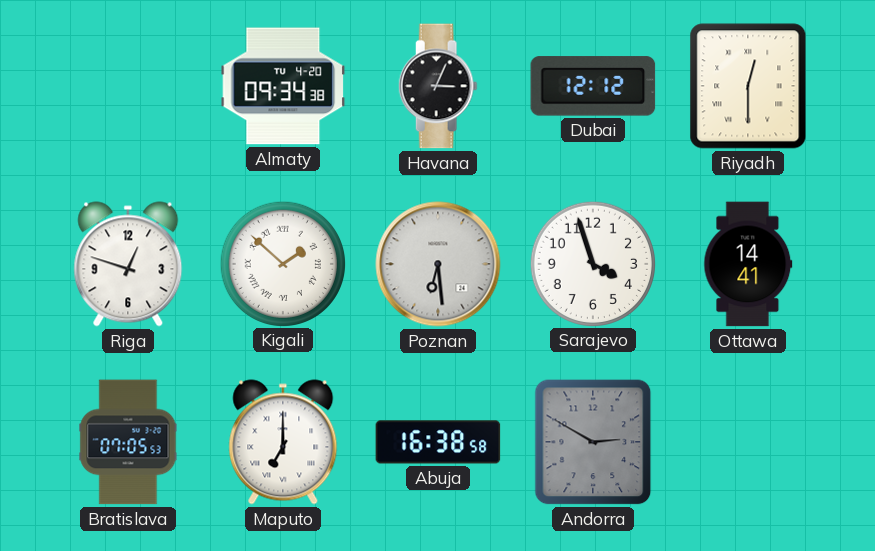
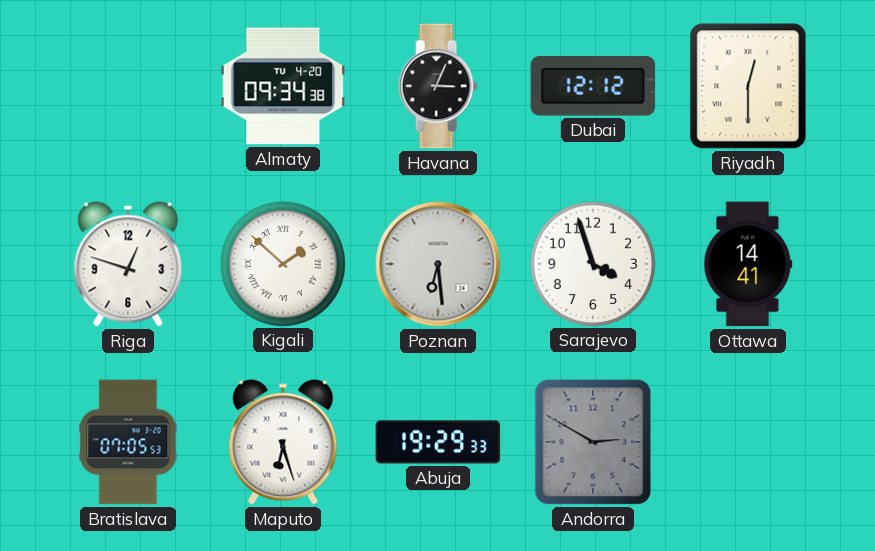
Maputo: 7:00 -> 6:27
Abuja: 16:38 -> 19:29
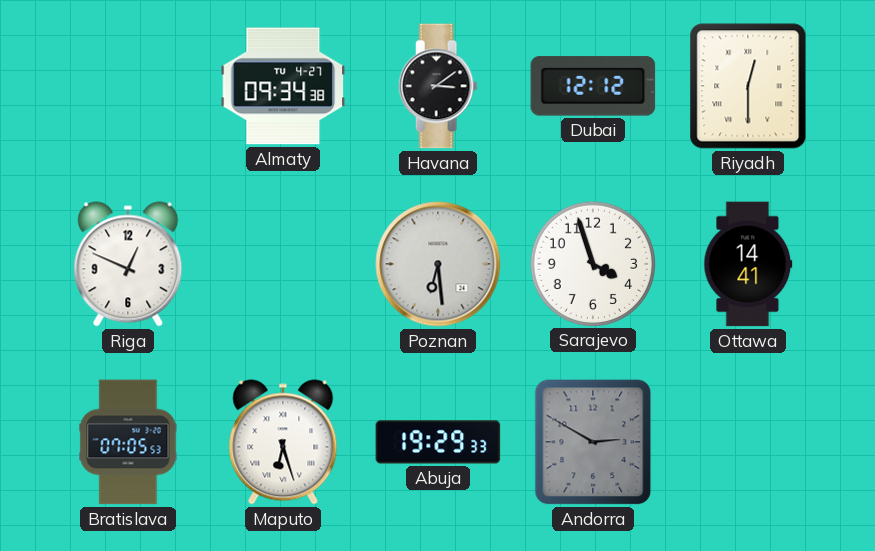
Almaty date: TU 4-20 -> TU 4-27
Havana: 3:04 -> 3:09
Riga: 12:48 -> 12:49
Kigali: 1:52 -> none
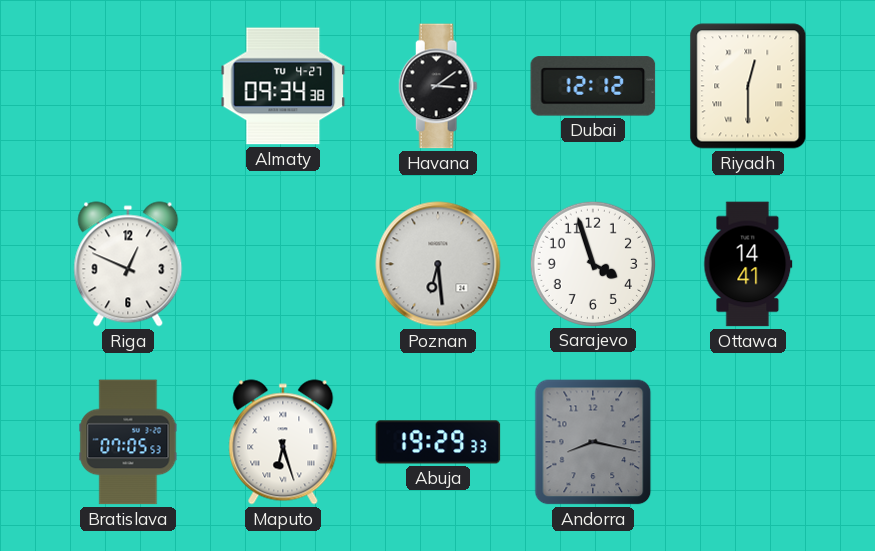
Andorra: 2:50 -> 8:17
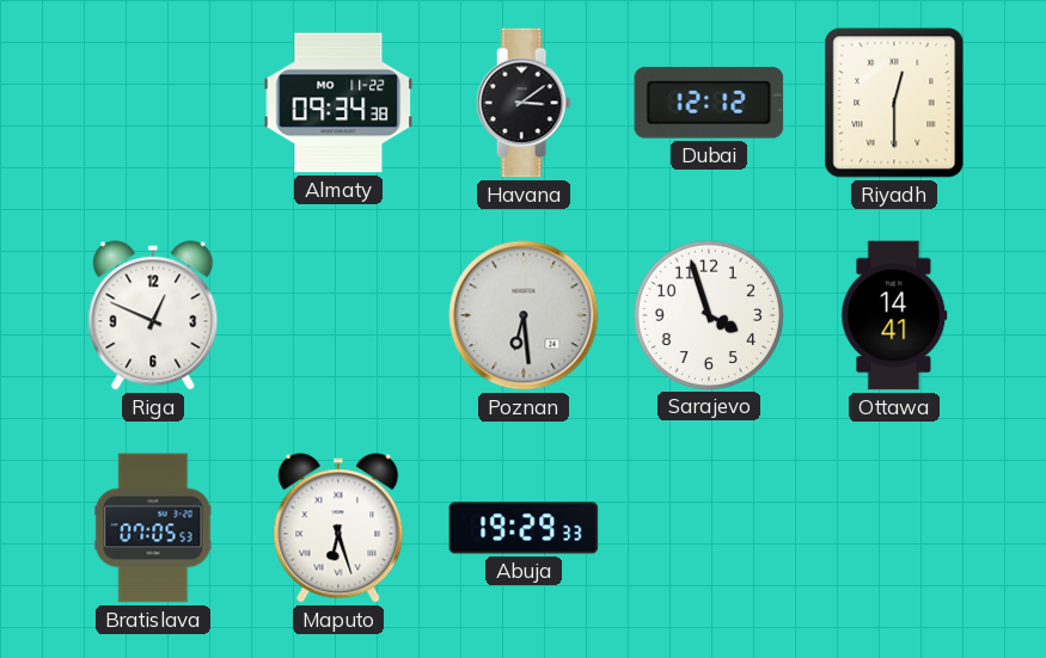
Almaty date: TU 4-27 -> MO 11-22
Andorra: 8:17 -> none
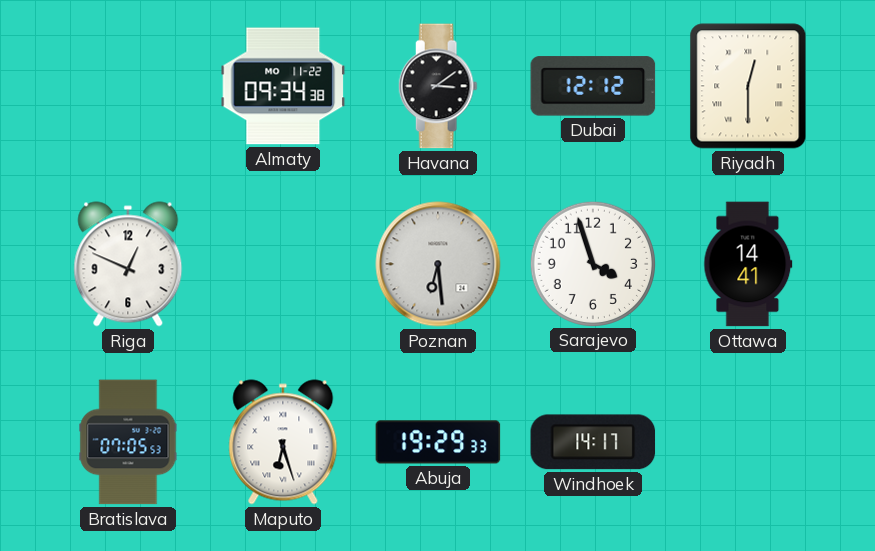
Windhoek: none -> 14:17
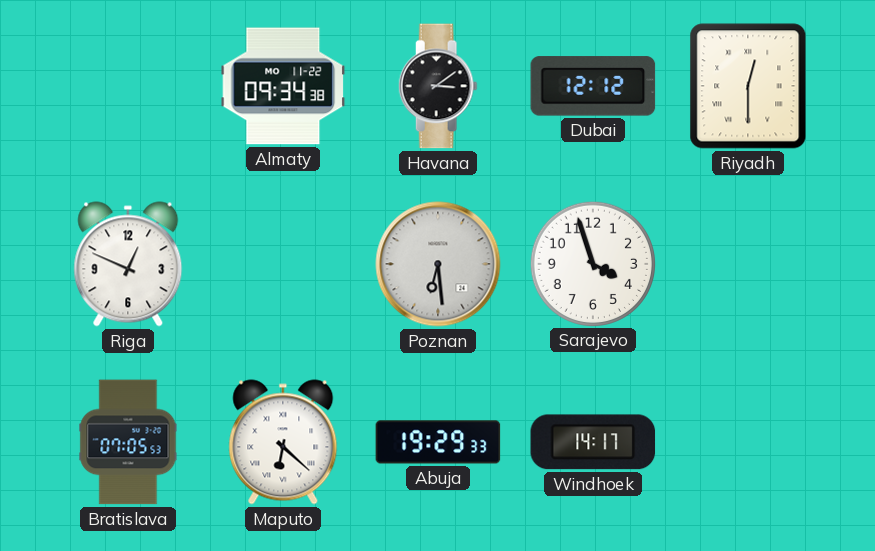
Ottawa: 14:41 -> none
Maputo: 6:27 -> 6:22
